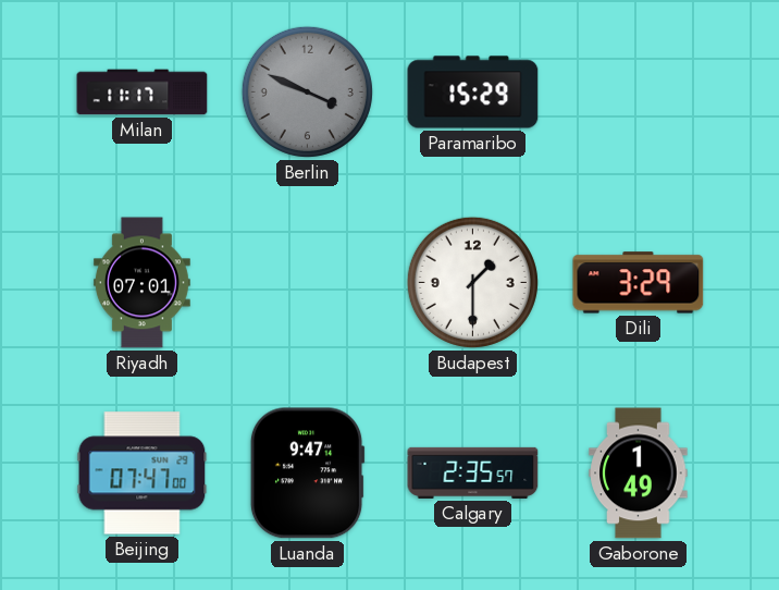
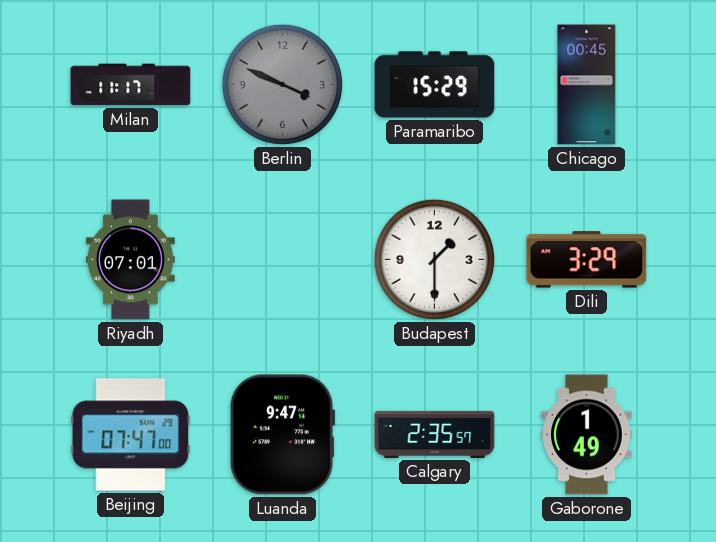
Chicago: none -> 00:45
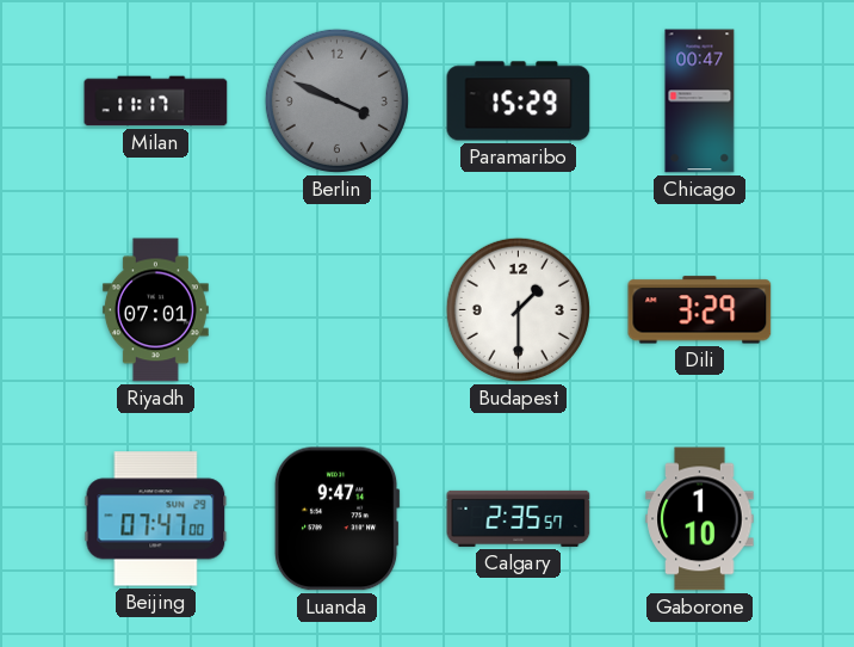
Chicago: 00:45 -> 00:47
Gaborone: 1:49 -> 1:10
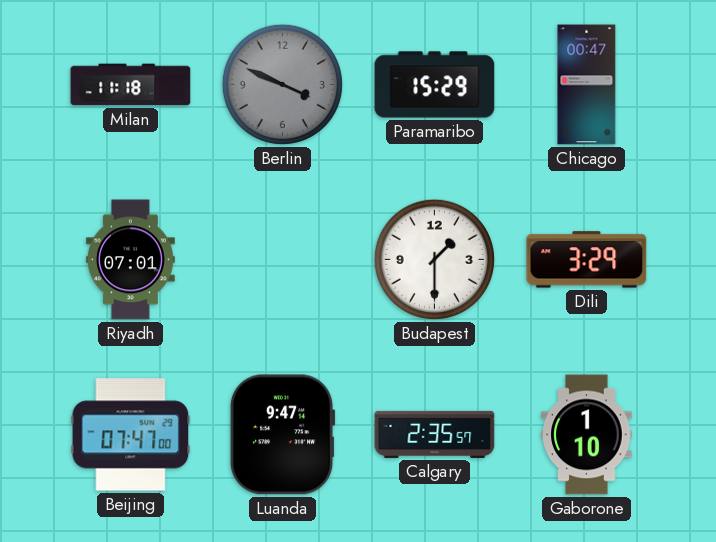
Milan: 11:17 -> 11:18
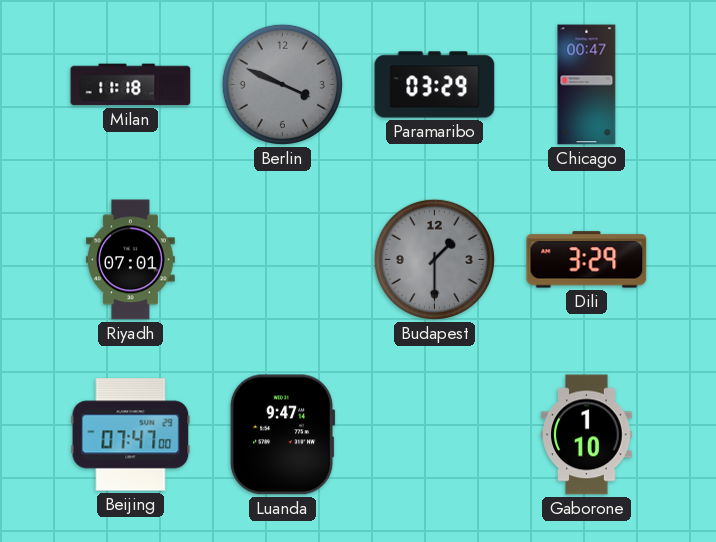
Paramaribo: 15:29 -> 03:29
Budapest dial: white -> grey
Calgary: 2:35 -> none
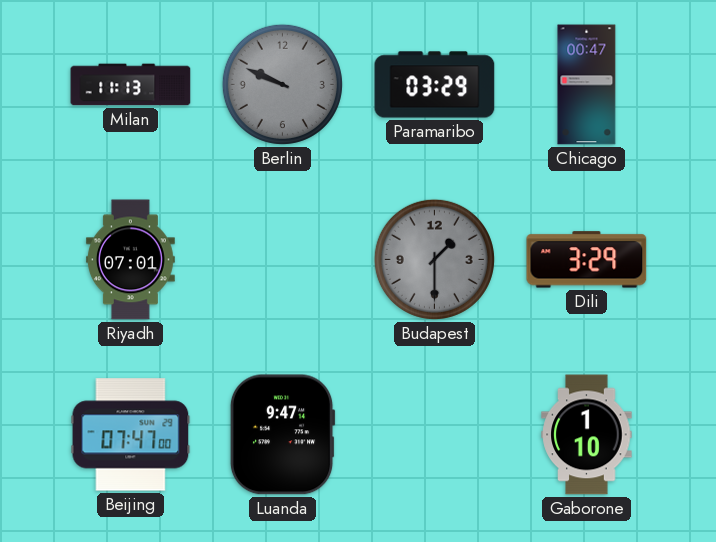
Milan: 11:18 -> 11:13
Berlin: 3:49 -> 9:49
